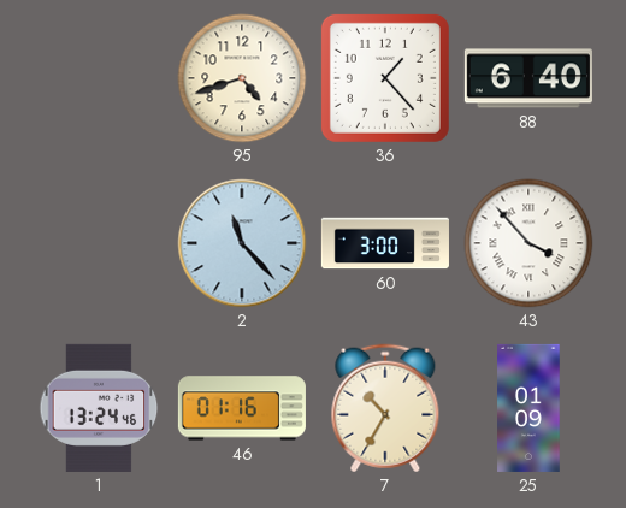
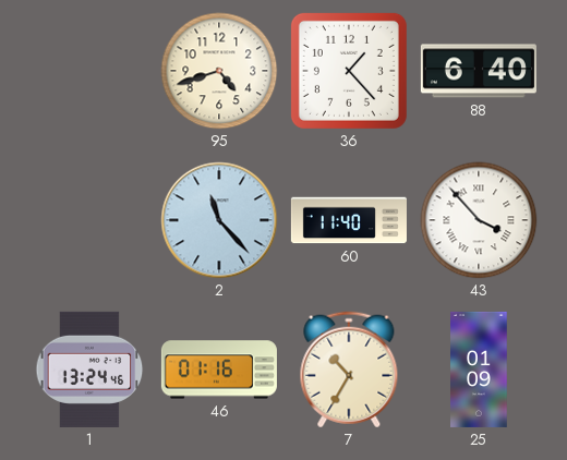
60: 3:00 -> 11:40
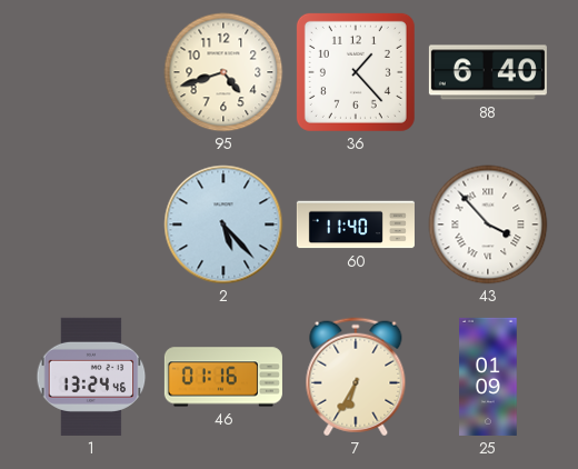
2: 11:23 -> 5:23
7: 10:35 -> 6:35
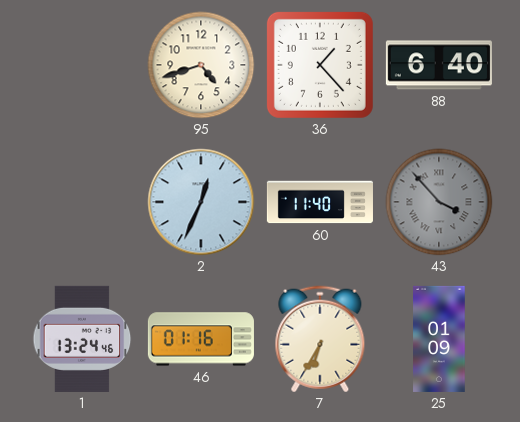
2: 5:23 -> 12:34
43 dial: white -> grey
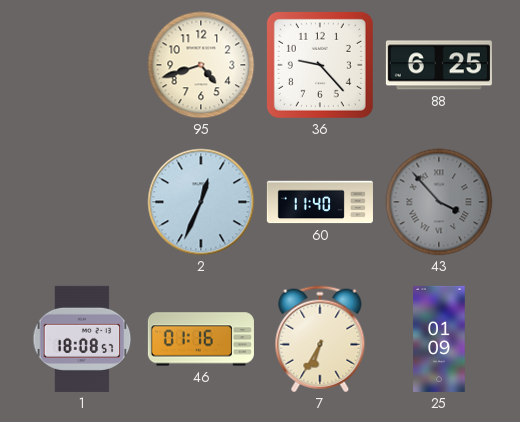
36: 1:23 -> 9:23
88: 6:40 -> 6:25
1: 13:24 -> 18:08
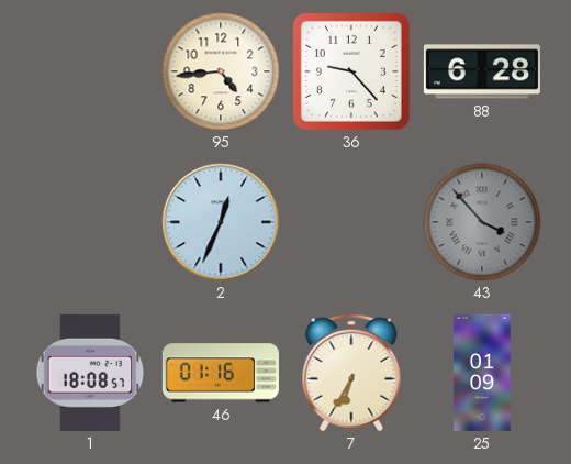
95: 4:42 -> 4:44
88: 6:25 -> 6:28
60: 11:40 -> none
